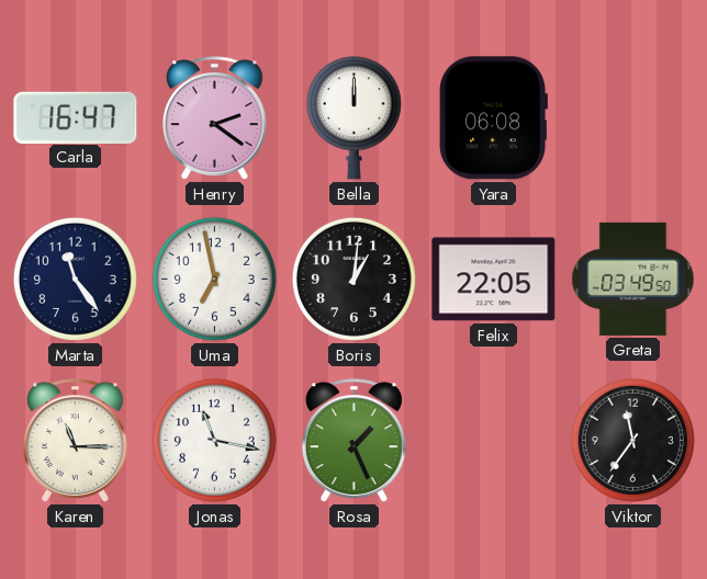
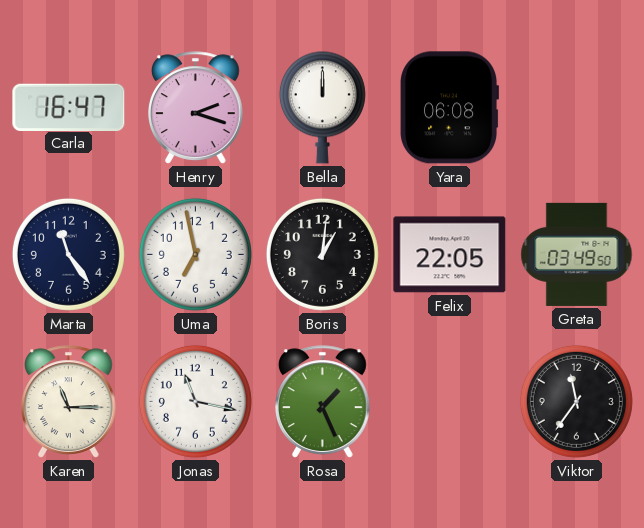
Henry: 2:21 -> 2:18
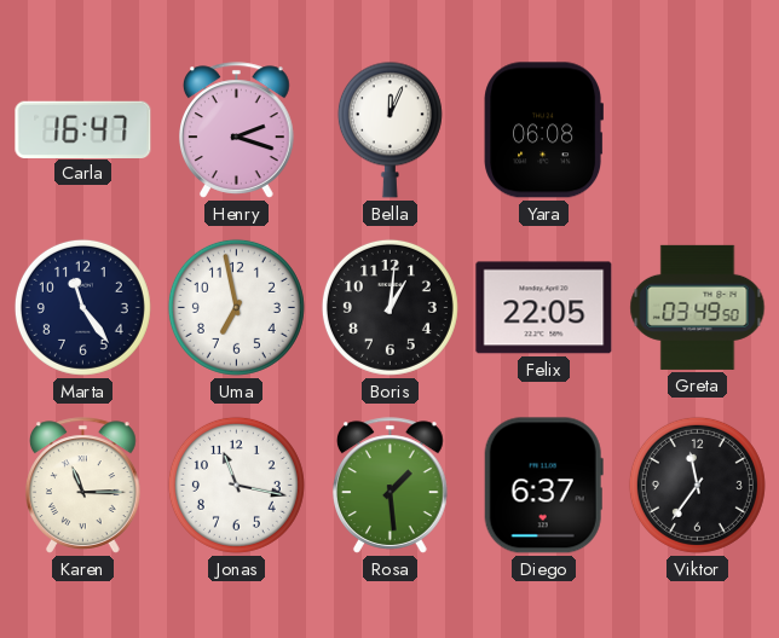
Bella: 12:00 -> 12:04
Rosa: 1:26 -> 1:29
Diego: none -> 6:37
